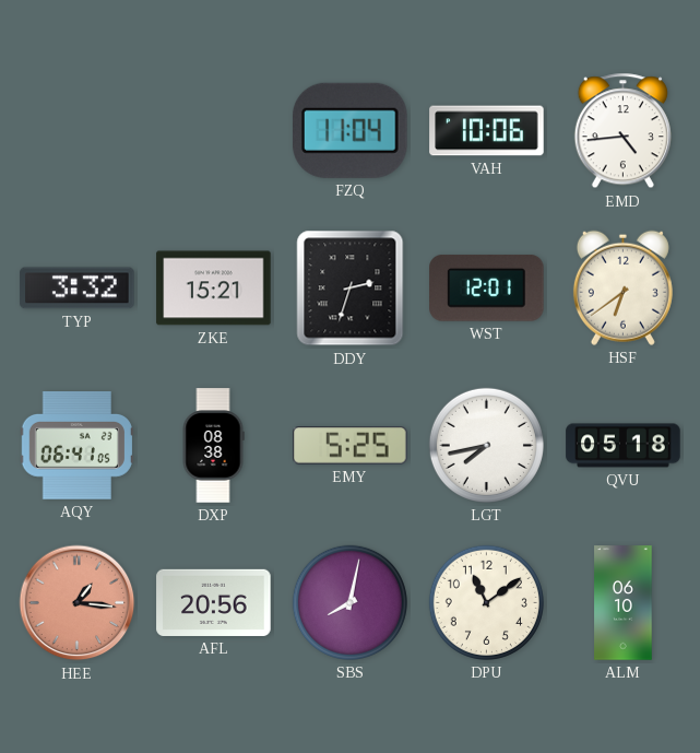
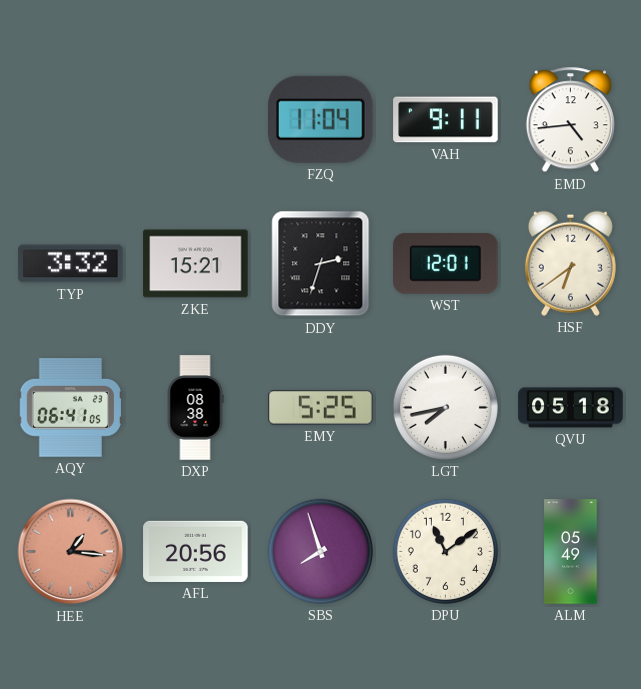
VAH: 10:06 -> 9:11
SBS: 8:02 -> 7:57
ALM: 06:10 -> 05:49
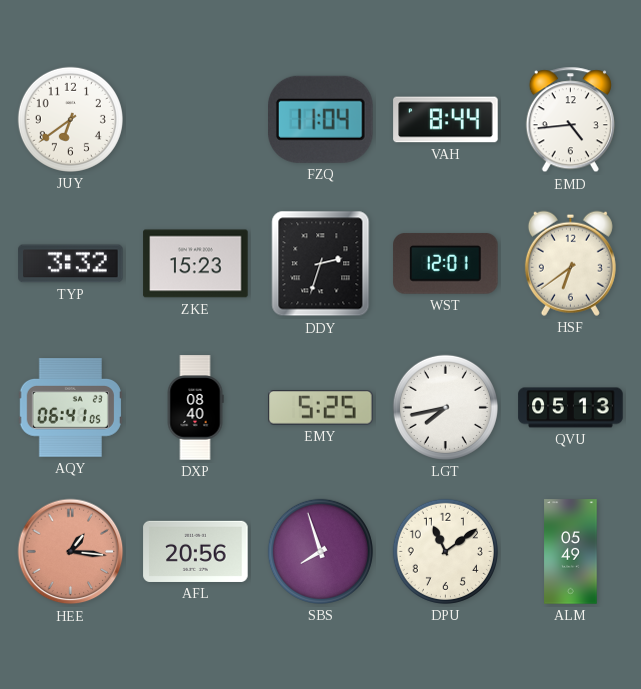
JUY: none -> 6:39
VAH: 9:11 -> 8:44
ZKE: 15:21 -> 15:23
DXP: 08:38 -> 08:40
QVU: 05:18 -> 05:13
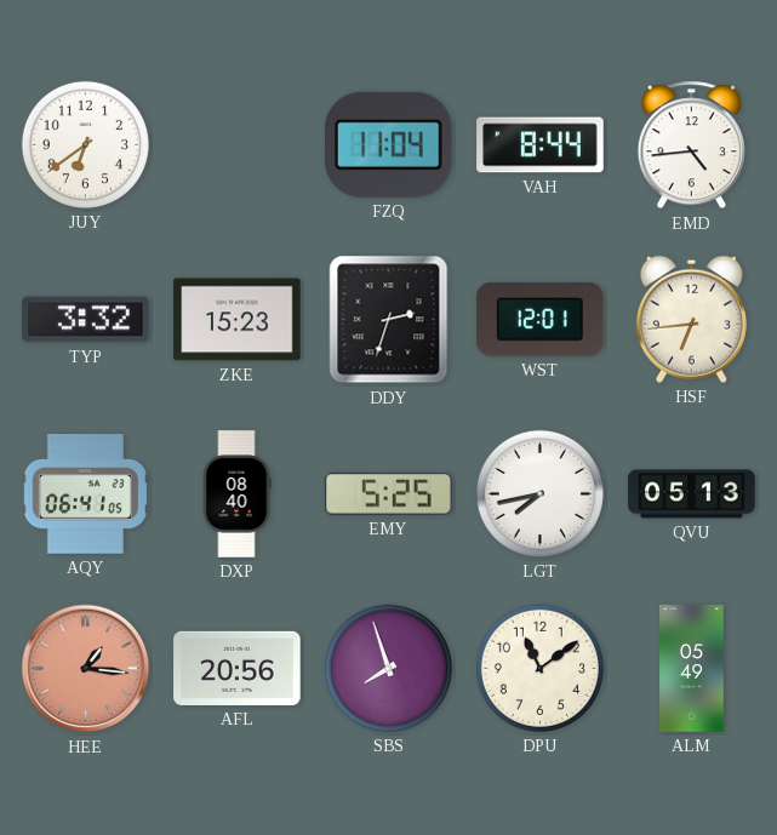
HSF: 6:39 -> 6:44
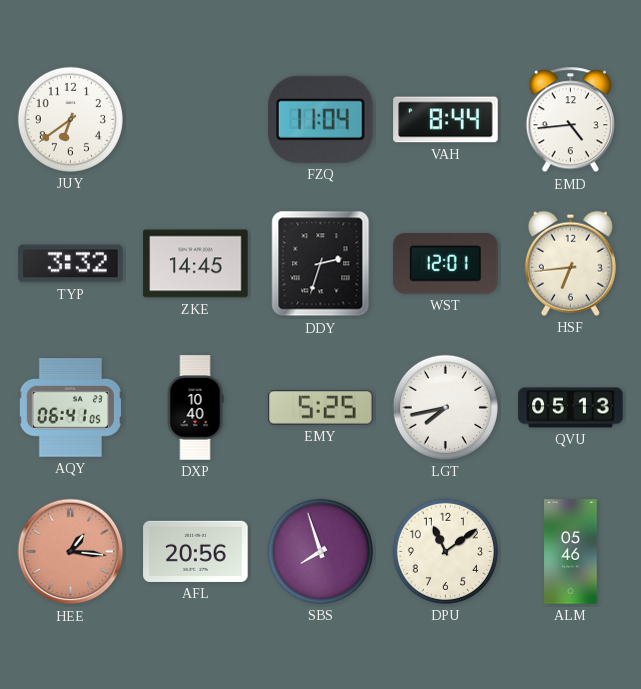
ZKE: 15:23 -> 14:45
DXP: 08:40 -> 10:40
ALM: 05:49 -> 05:46
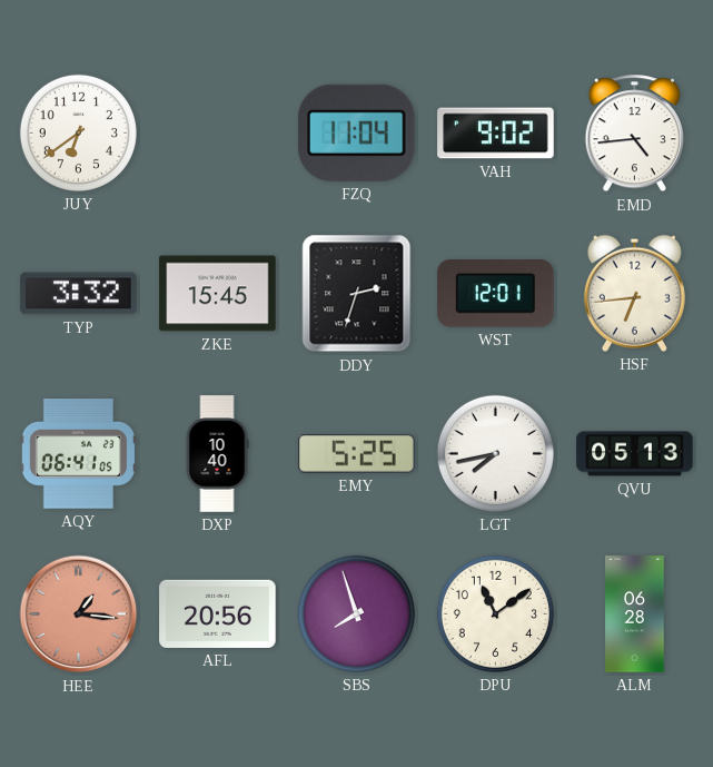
VAH: 8:44 -> 9:02
ZKE: 14:45 -> 15:45
ALM: 05:46 -> 06:28
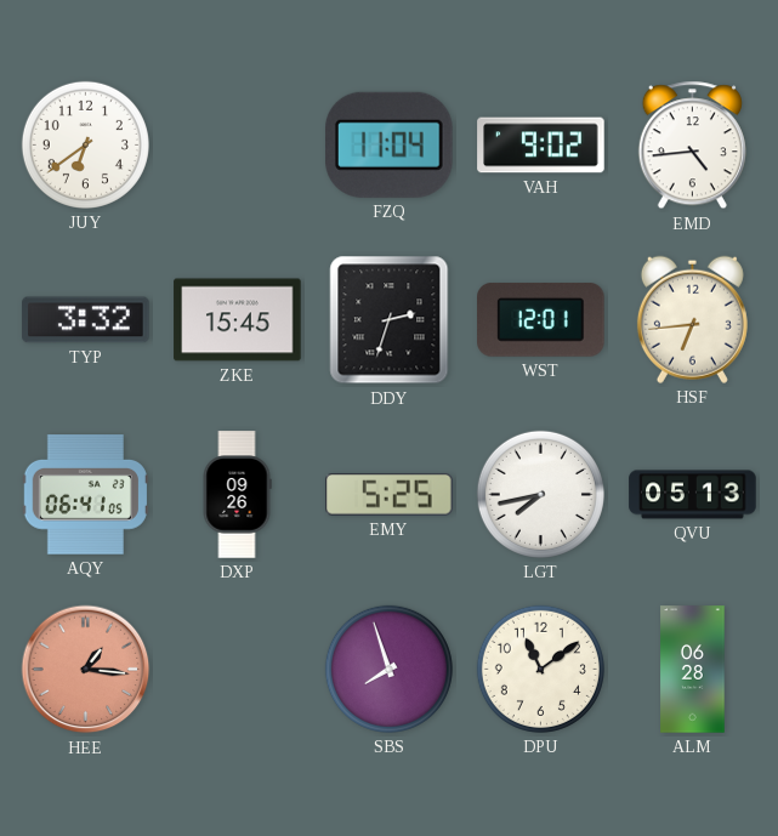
DXP: 10:40 -> 09:26
AFL: 20:56 -> none
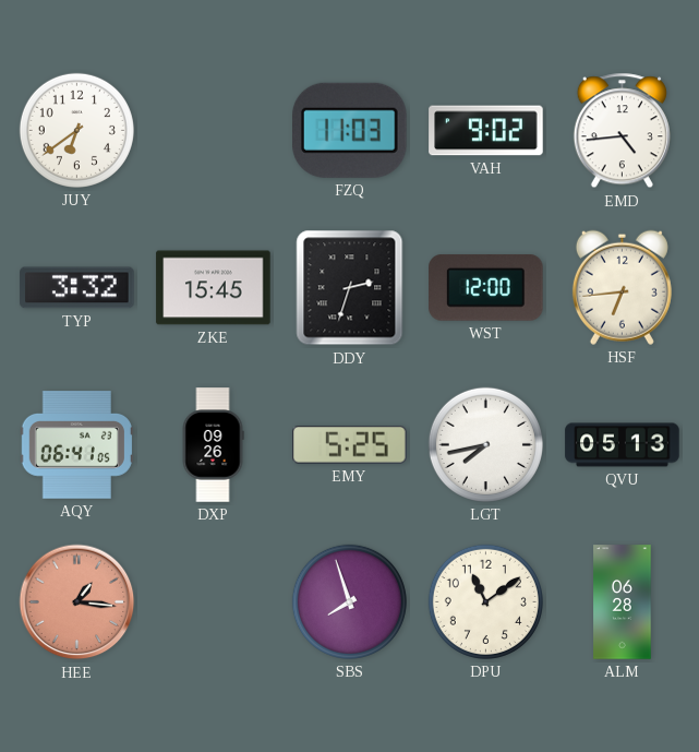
FZQ: 11:04 -> 11:03
WST: 12:01 -> 12:00
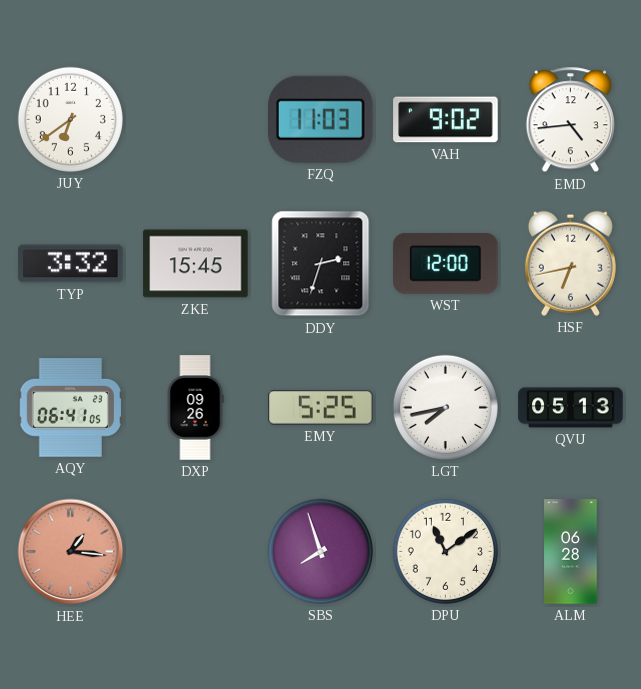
HSF: 6:44 -> 6:43
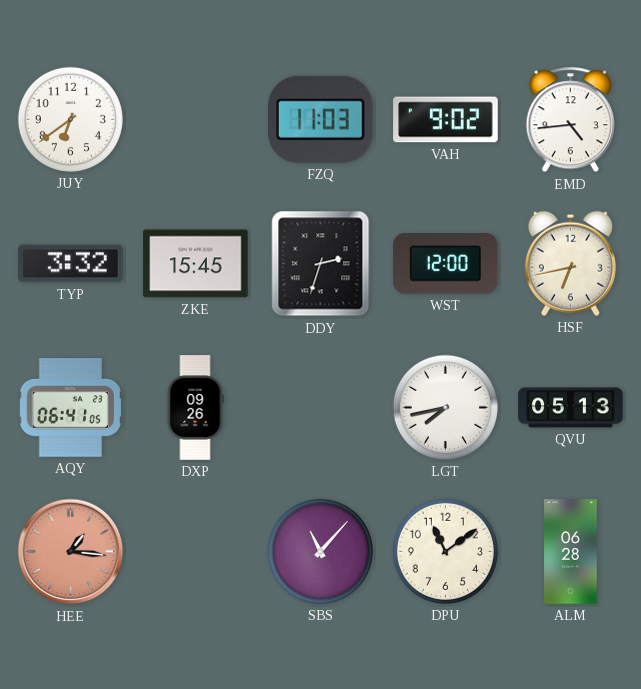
EMY: 5:25 -> none
SBS: 7:57 -> 11:07
